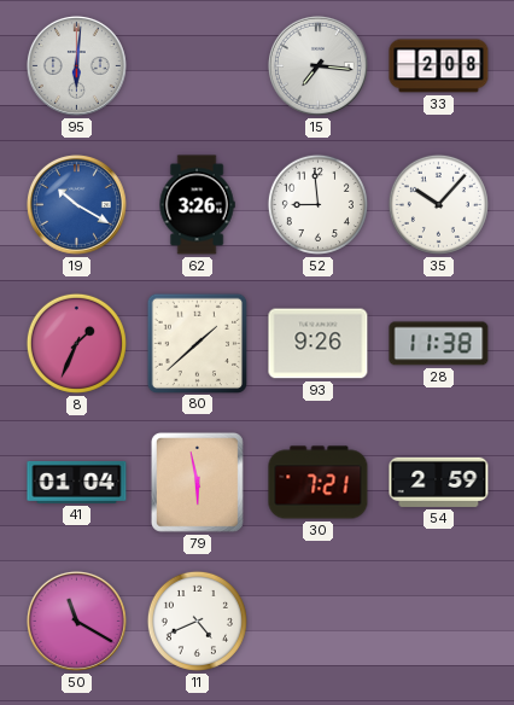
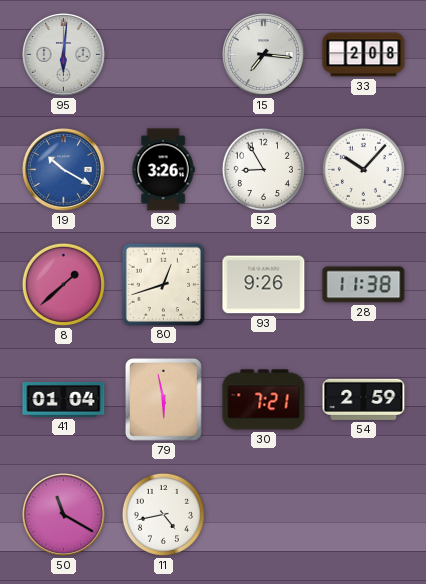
52: 8:59 -> 8:55
8: 1:34 -> 1:38
80: 1:38 -> 12:42
11: 4:41 -> 4:43
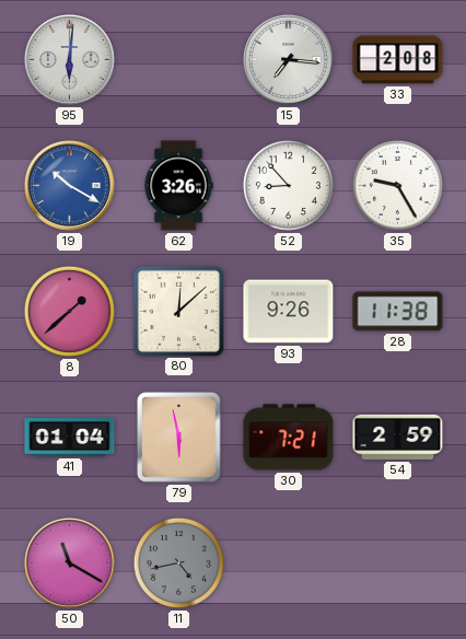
52: 8:55 -> 8:53
35: 10:07 -> 9:25
80: 12:42 -> 12:08
11 dial: white -> grey
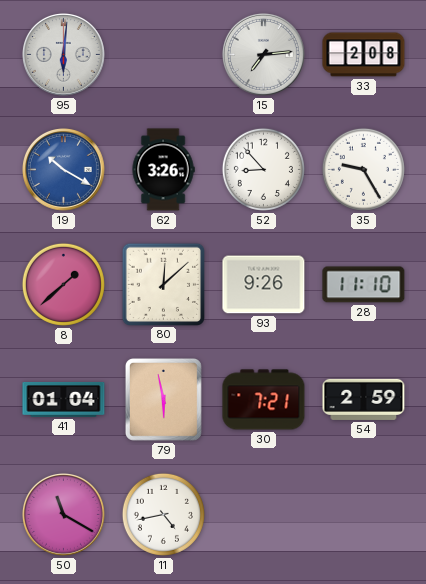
15: 7:16 -> 7:14
28: 11:38 -> 11:10
11 dial: grey -> white
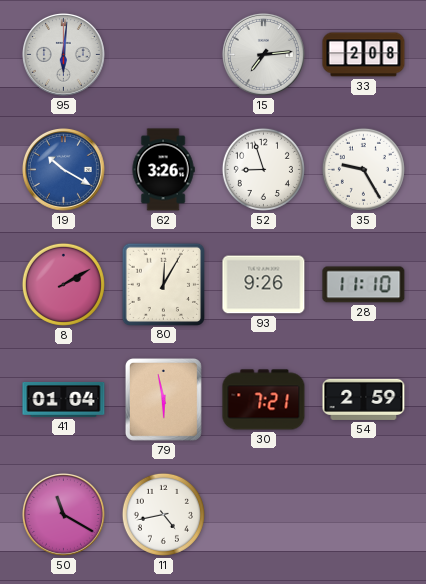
52: 8:53 -> 8:57
8: 1:38 -> 2:10
80: 12:08 -> 12:05
